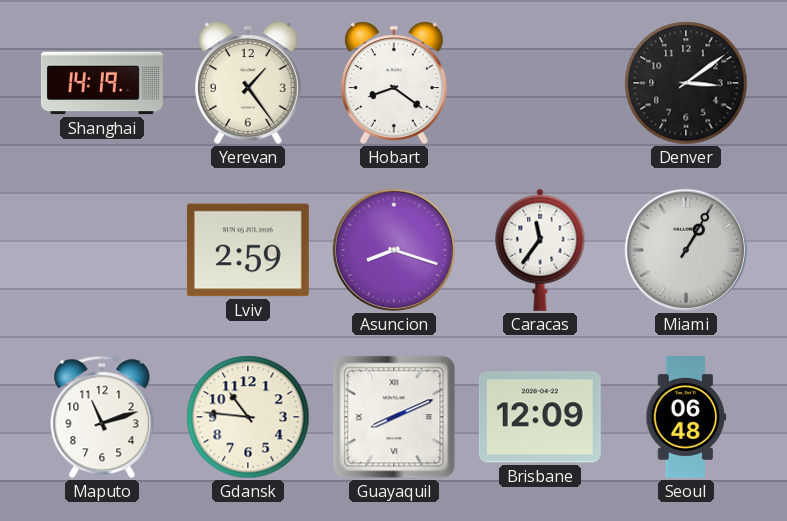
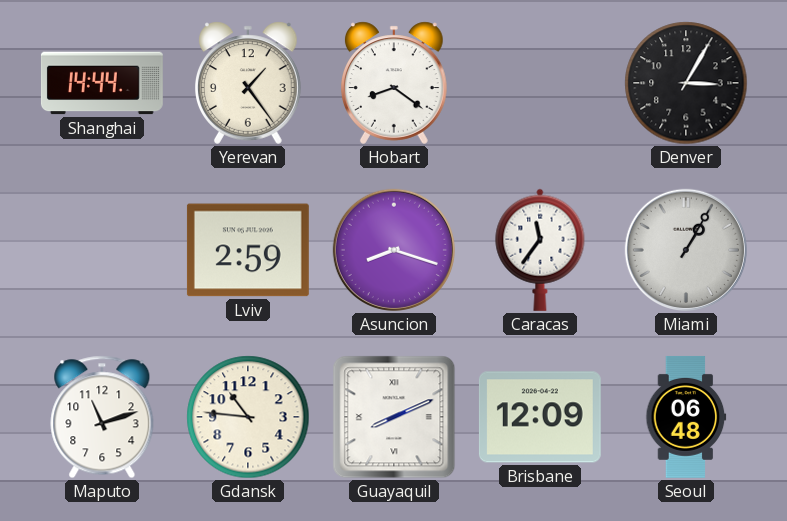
Shanghai: 14:19 -> 14:44
Denver: 3:09 -> 3:05
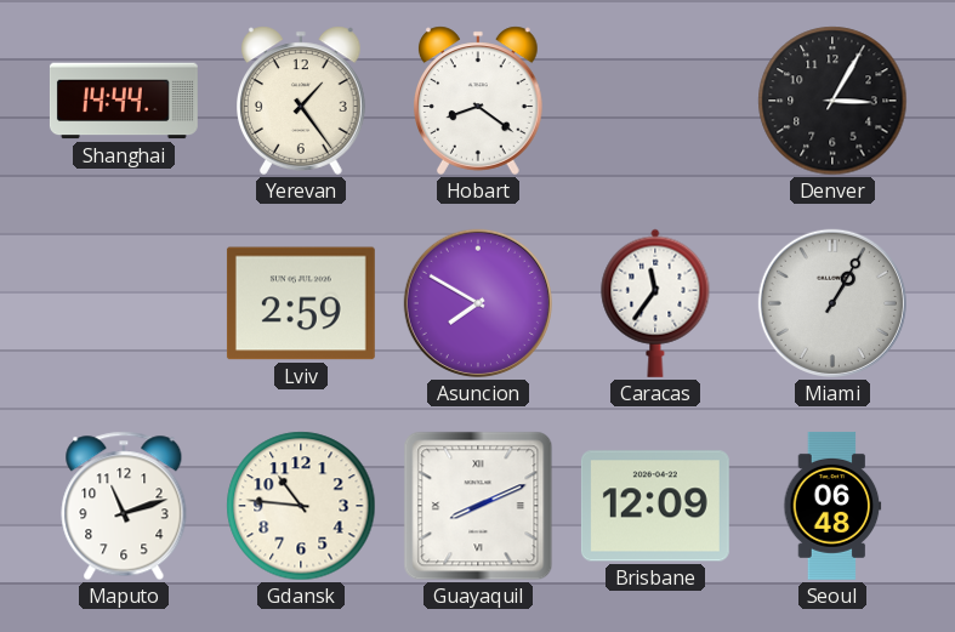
Asuncion: 8:18 -> 7:50
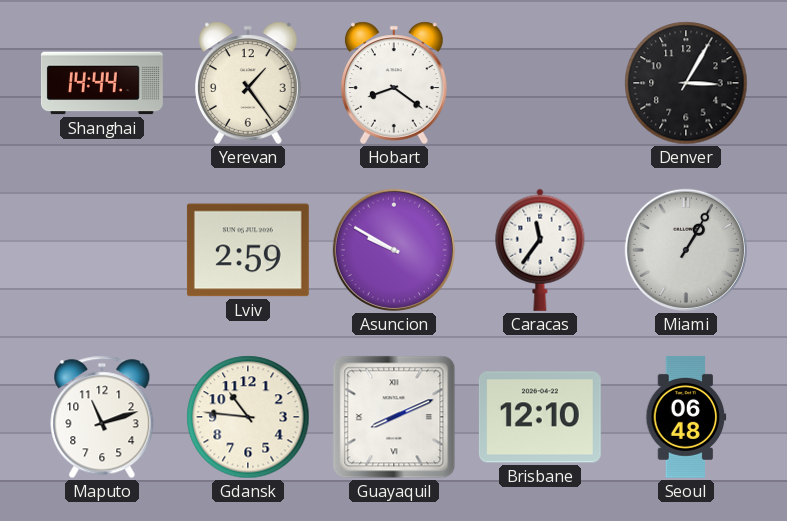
Asuncion: 7:50 -> 9:50
Brisbane: 12:09 -> 12:10
